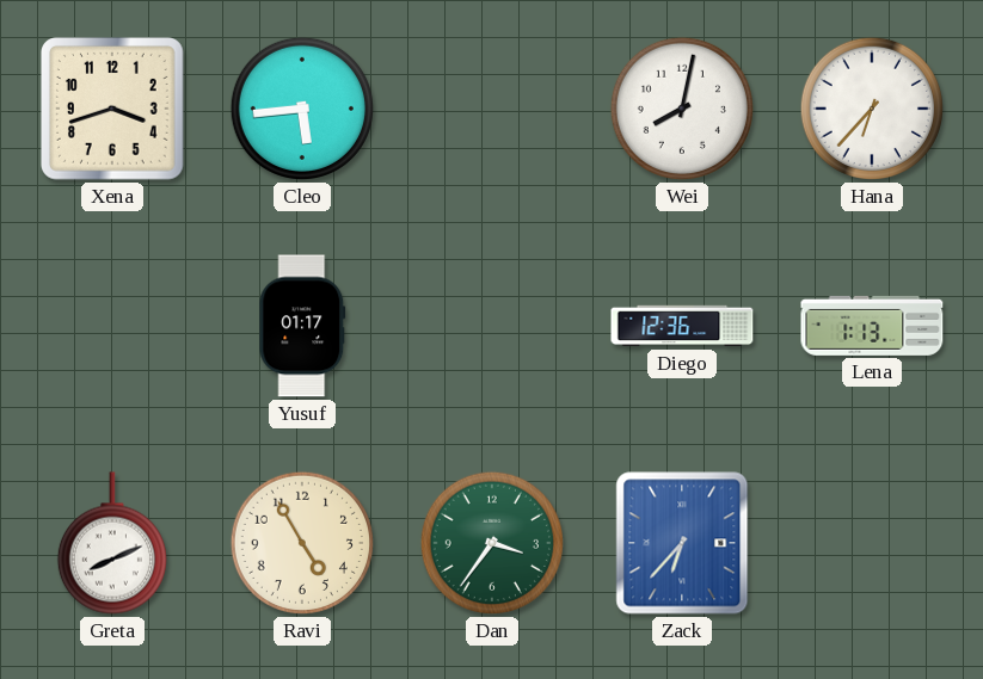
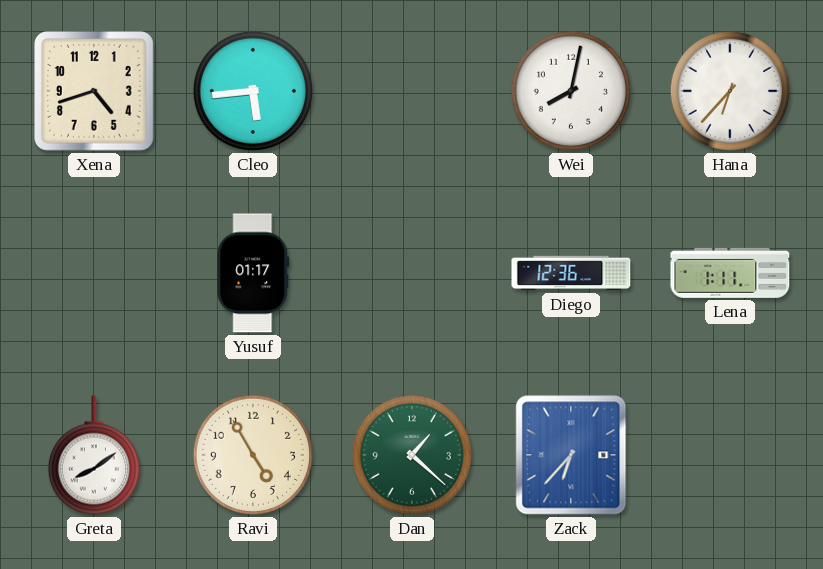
Xena: 3:42 -> 4:42
Lena: 1:13 -> 1:11
Greta: 8:11 -> 8:09
Dan: 3:36 -> 1:22
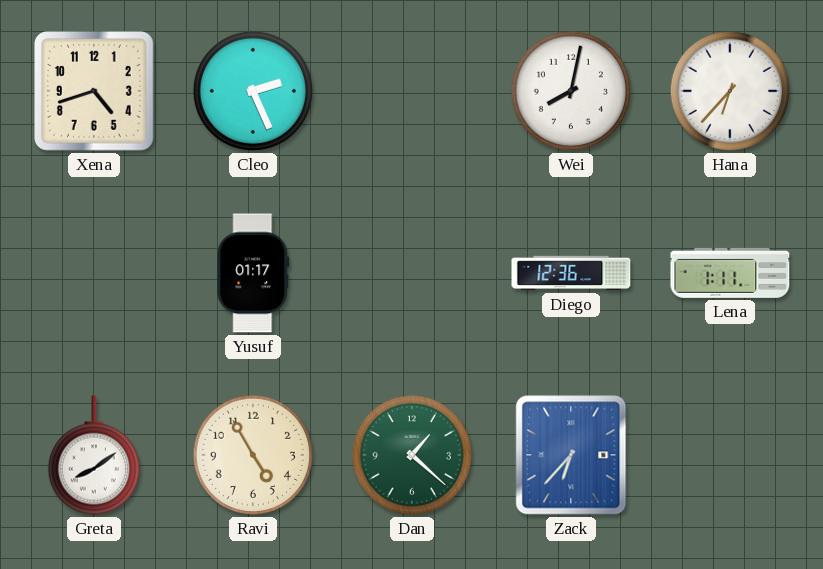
Cleo: 5:44 -> 2:26
